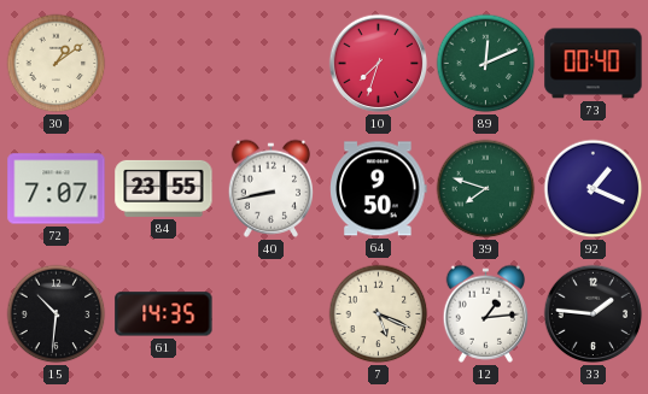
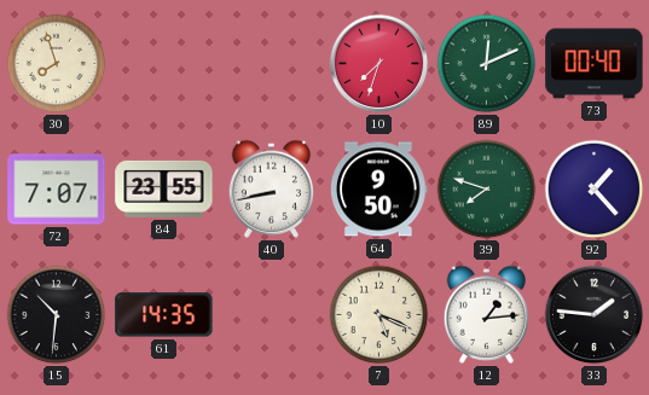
30: 1:09 -> 7:57
92: 1:19 -> 1:23
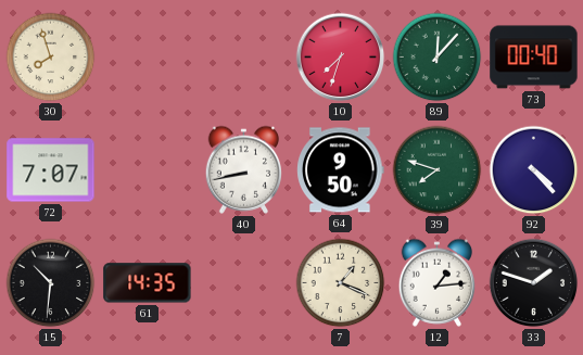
89: 12:11 -> 12:07
84: 23:55 -> none
92: 1:23 -> 4:23
7: 5:19 -> 1:19
33: 1:46 -> 1:48
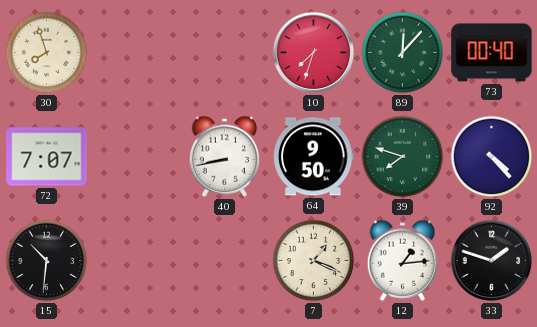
61: 14:35 -> none
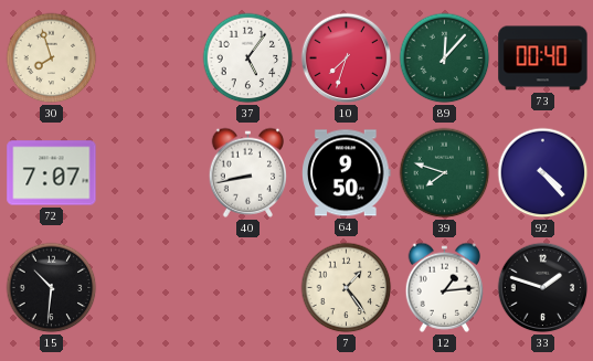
37: none -> 5:06
7: 1:19 -> 1:24
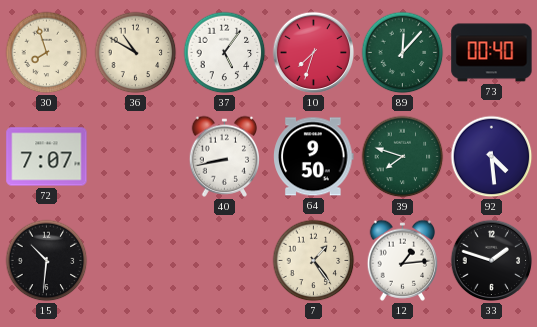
36: none -> 10:50
92: 4:23 -> 4:29
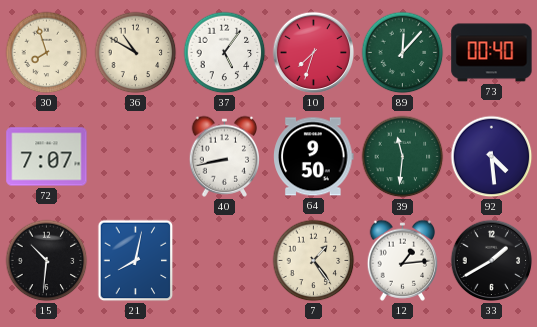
39: 7:48 -> 11:31
21: none -> 8:02
33: 1:48 -> 1:40
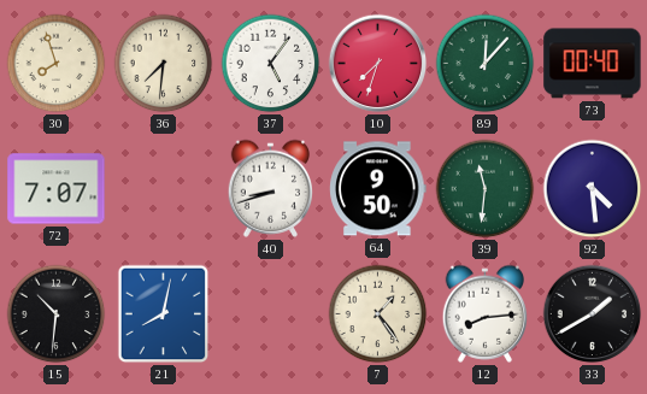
36: 10:50 -> 7:31
40: 8:43 -> 8:42
12: 1:14 -> 8:14
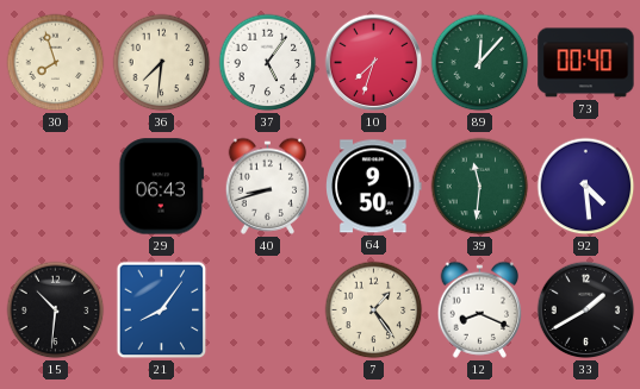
72: 7:07 -> none
29: none -> 06:43
21: 8:02 -> 8:06
12: 8:14 -> 8:19
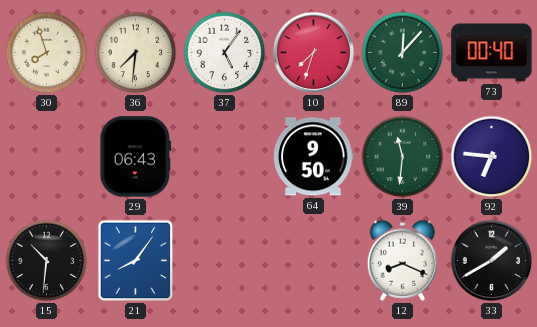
40: 8:42 -> none
92: 4:29 -> 6:46
7: 1:24 -> none
